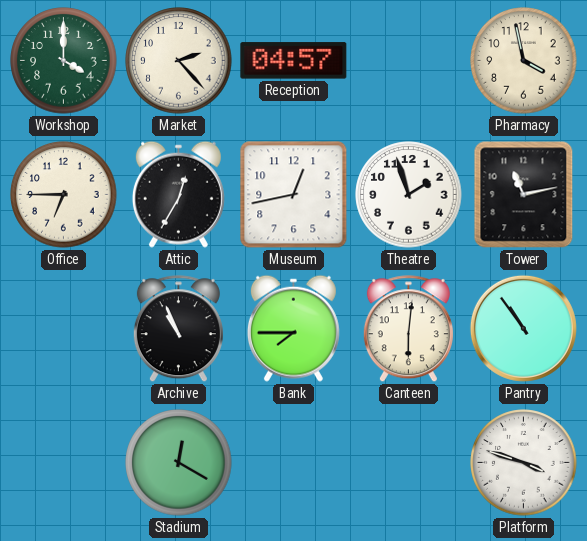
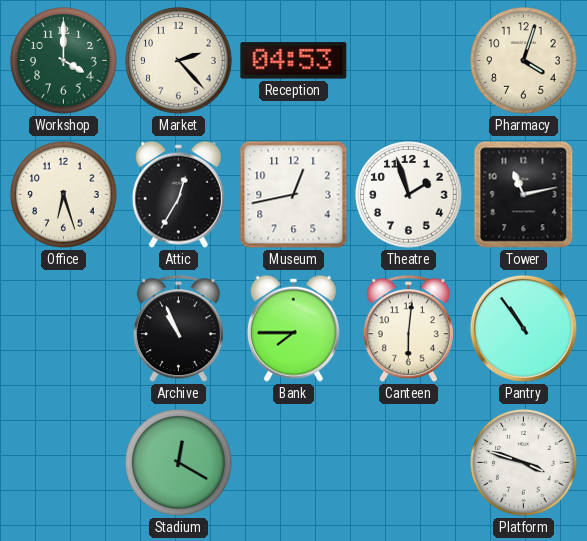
Reception: 04:57 -> 04:53
Pharmacy: 3:58 -> 4:03
Office: 6:45 -> 6:27
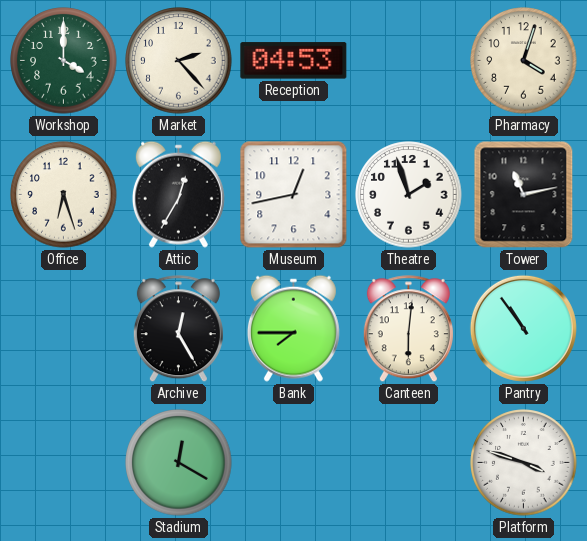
Archive: 10:56 -> 12:25
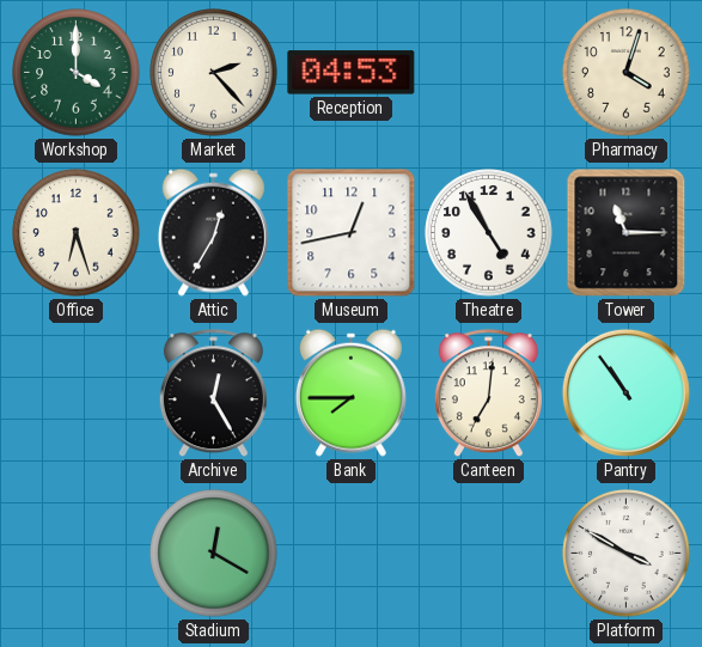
Theatre: 1:57 -> 4:55
Tower: 11:13 -> 11:15
Canteen: 6:01 -> 7:01
Platform: 3:48 -> 3:50
